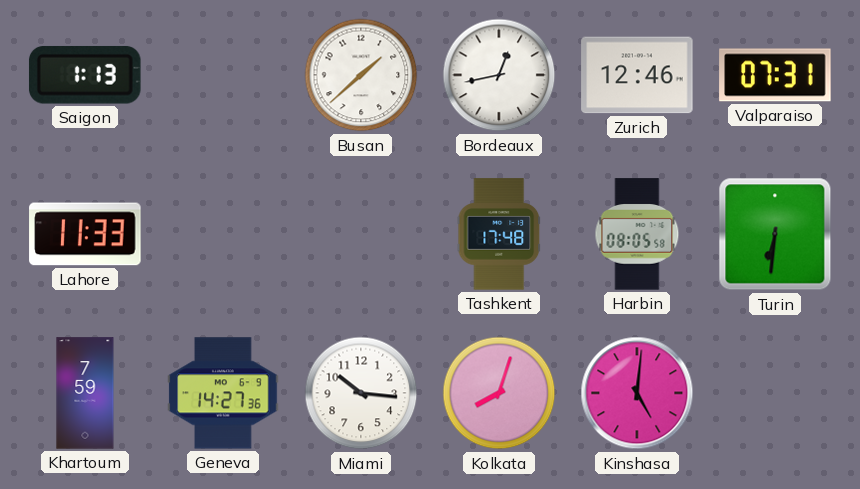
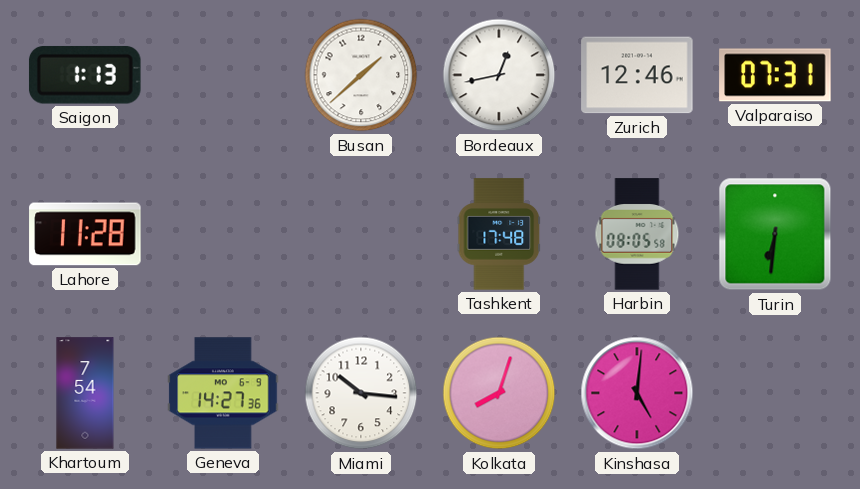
Lahore: 11:33 -> 11:28
Khartoum: 7:59 -> 7:54
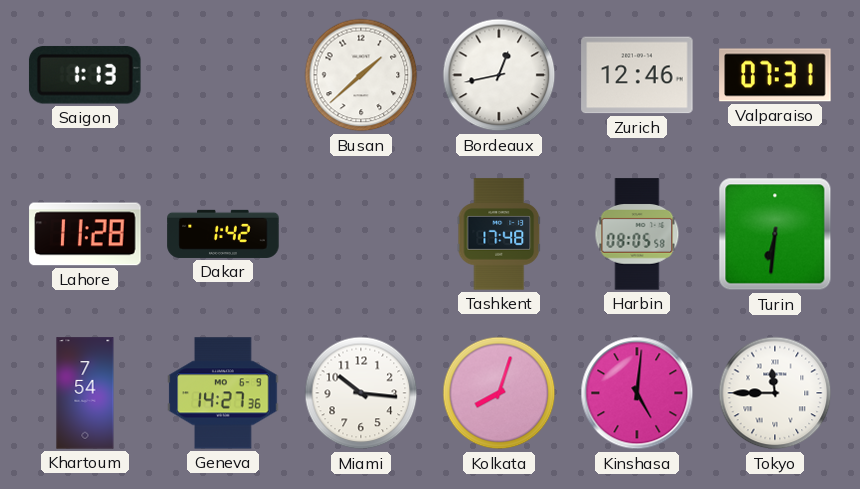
Dakar: none -> 1:42
Tokyo: none -> 11:45
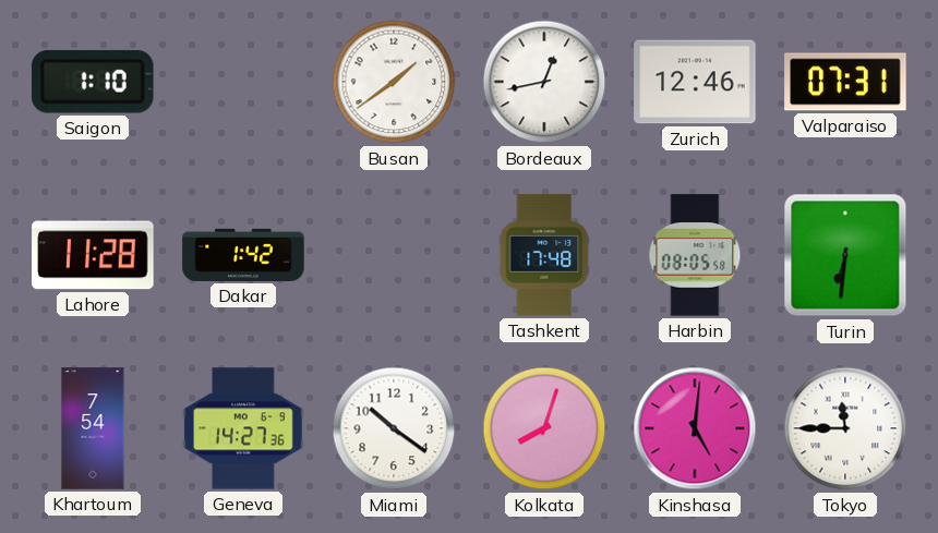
Saigon: 1:13 -> 1:10
Busan: 1:38 -> 1:39
Miami: 10:16 -> 10:21
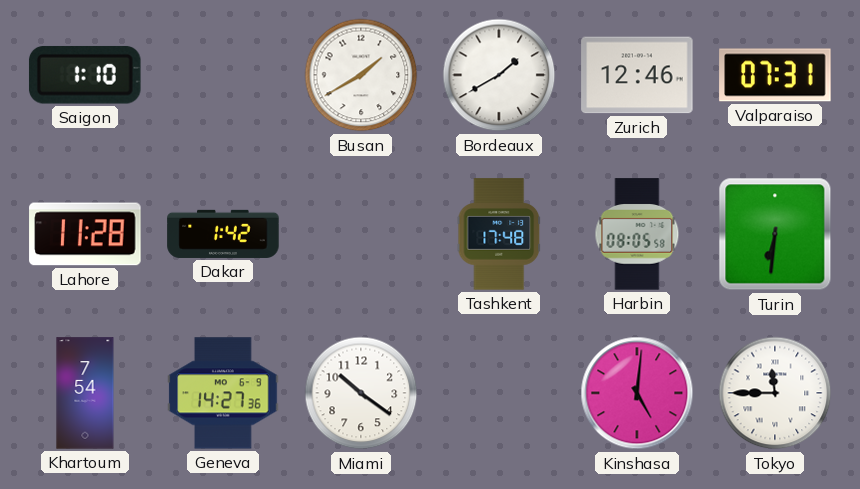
Busan: 1:39 -> 1:40
Bordeaux: 12:43 -> 1:40
Kolkata: 8:03 -> none
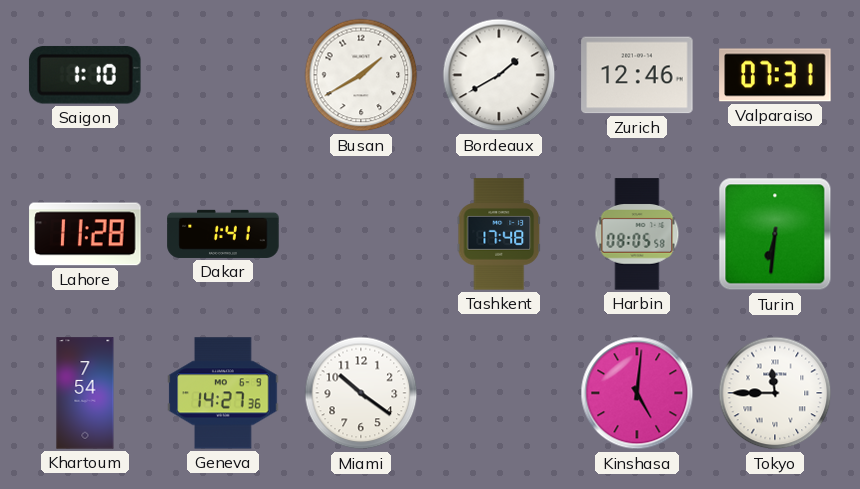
Dakar: 1:42 -> 1:41
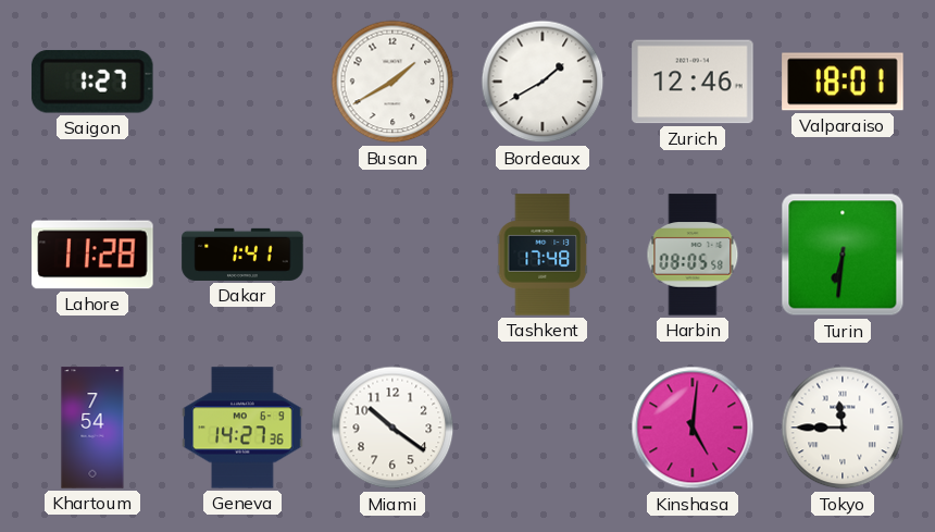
Saigon: 1:10 -> 1:27
Valparaiso: 07:31 -> 18:01
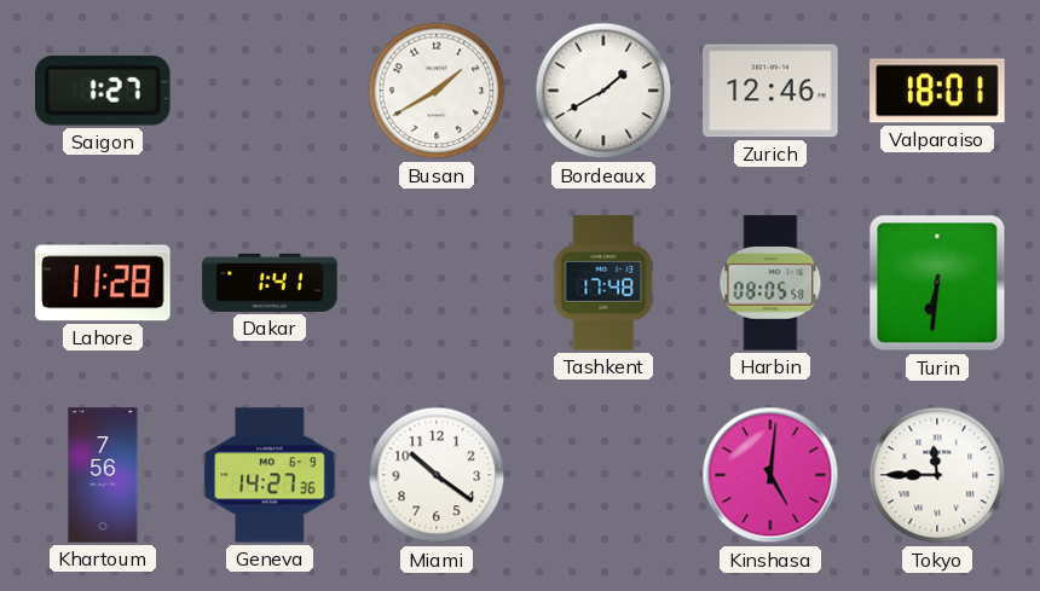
Khartoum: 7:54 -> 7:56
